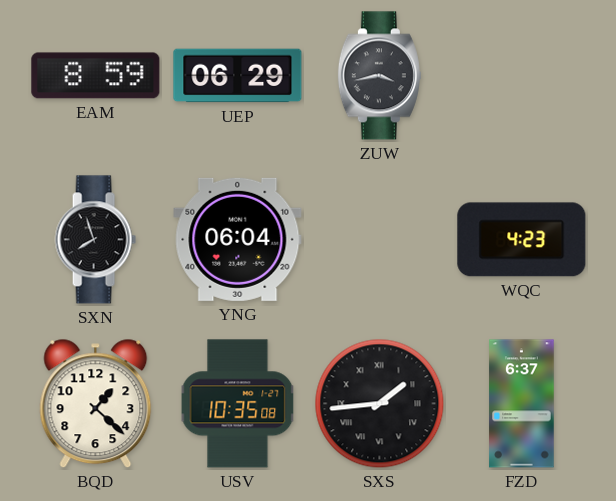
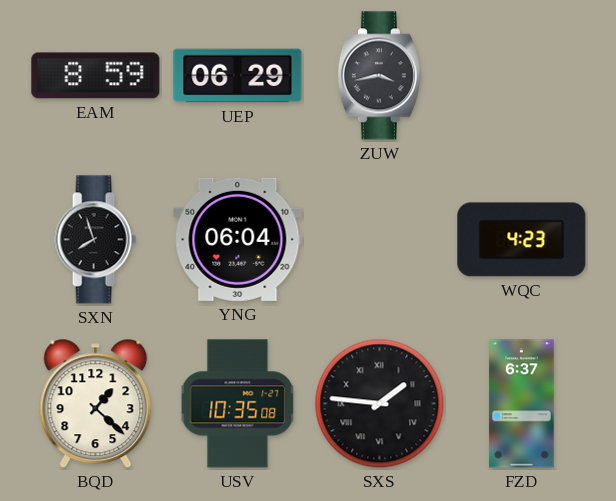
SXS: 1:44 -> 1:46
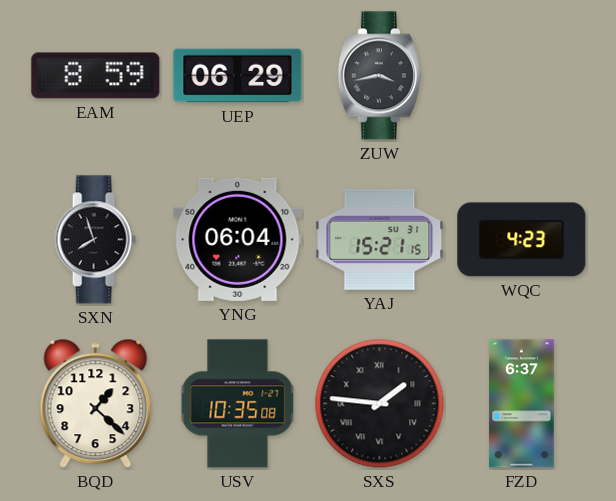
YAJ: none -> 15:21
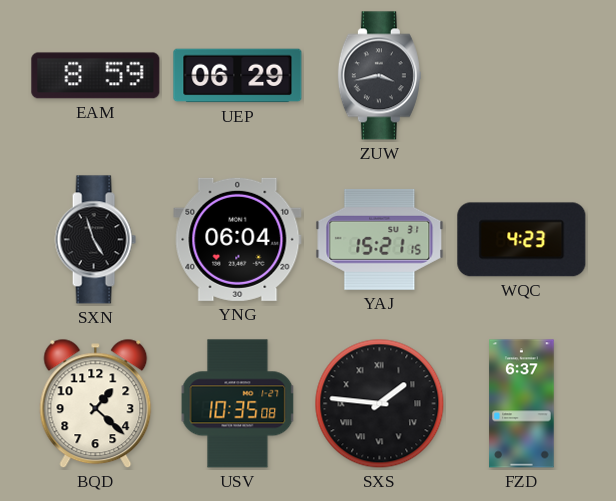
SXN: 7:57 -> 4:57
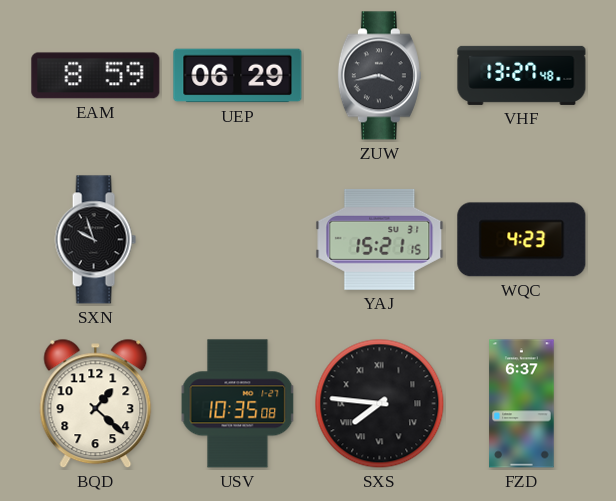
VHF: none -> 13:27
SXN: 4:57 -> 9:57
YNG: 06:04 -> none
SXS: 1:46 -> 7:46
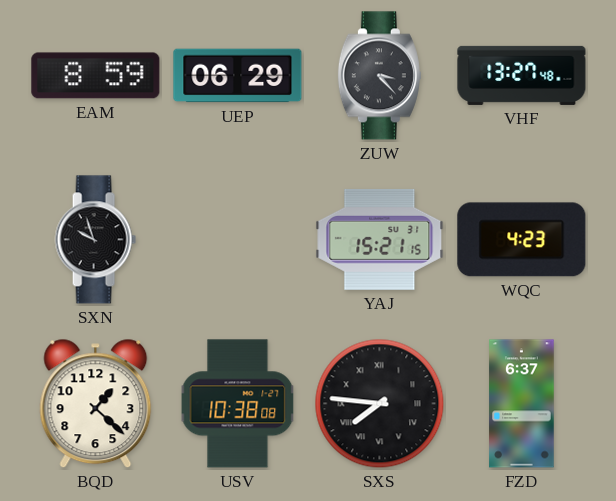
ZUW: 3:43 -> 3:23
USV: 10:35 -> 10:38
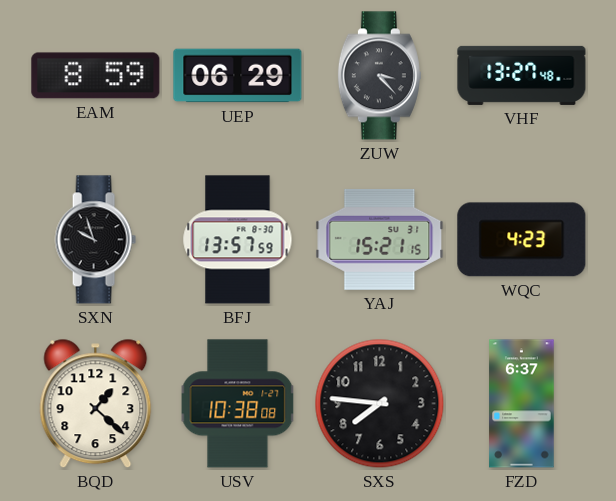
BFJ: none -> 13:57
SXS numerals: Roman -> Arabic
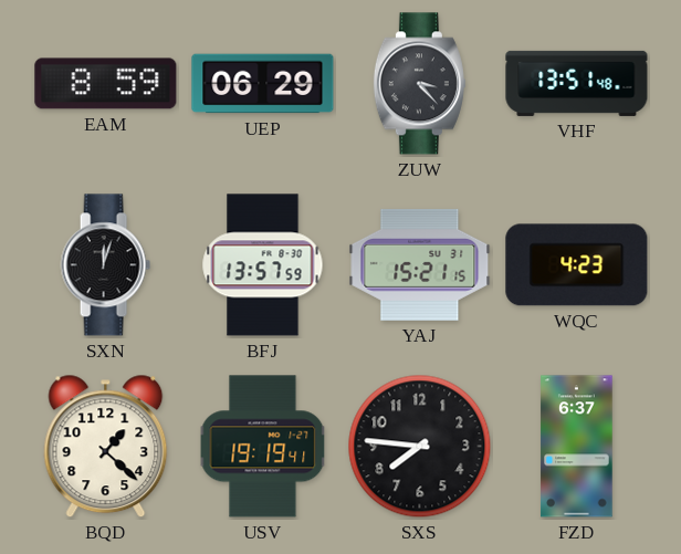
VHF: 13:27 -> 13:51
SXN: 9:57 -> 12:03
USV: 10:38 -> 19:19
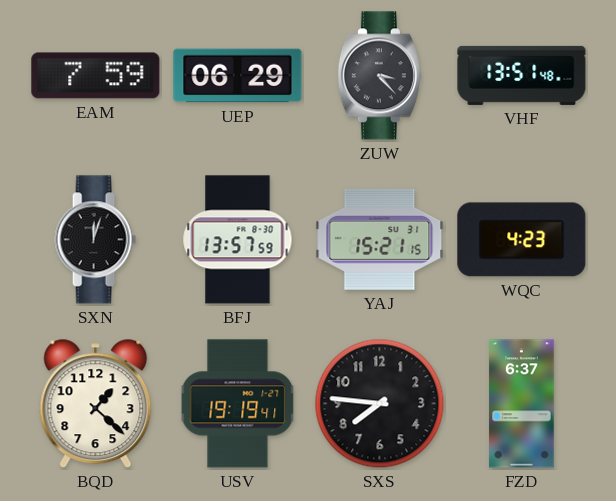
EAM: 8:59 -> 7:59
